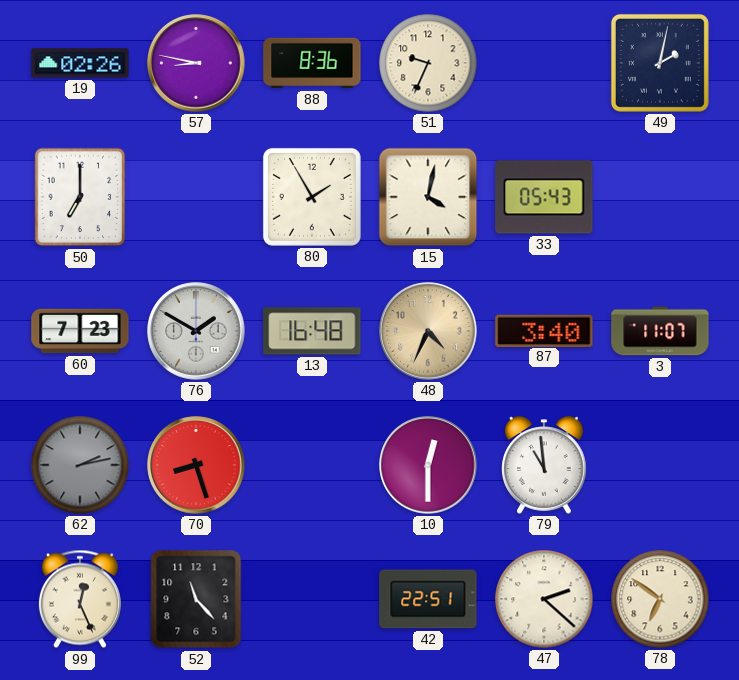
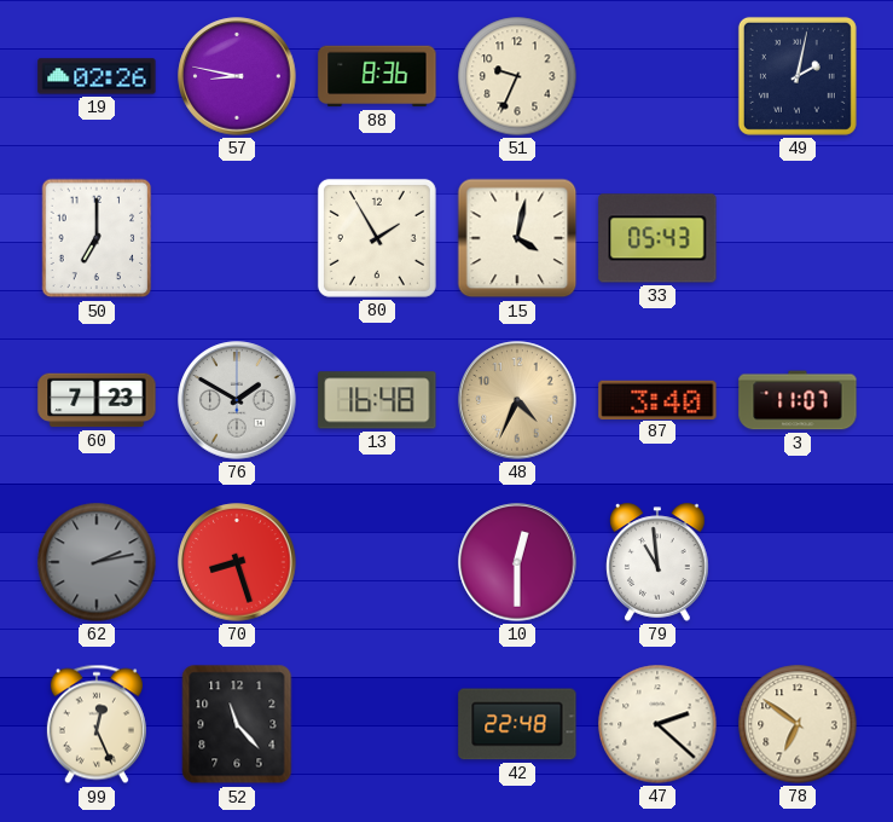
42: 22:51 -> 22:48
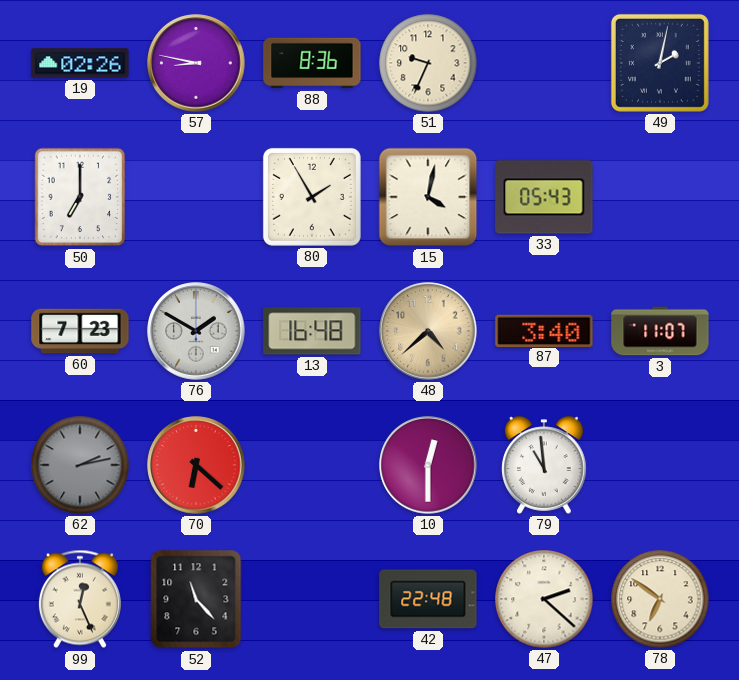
48: 4:34 -> 4:38
70: 8:27 -> 6:22
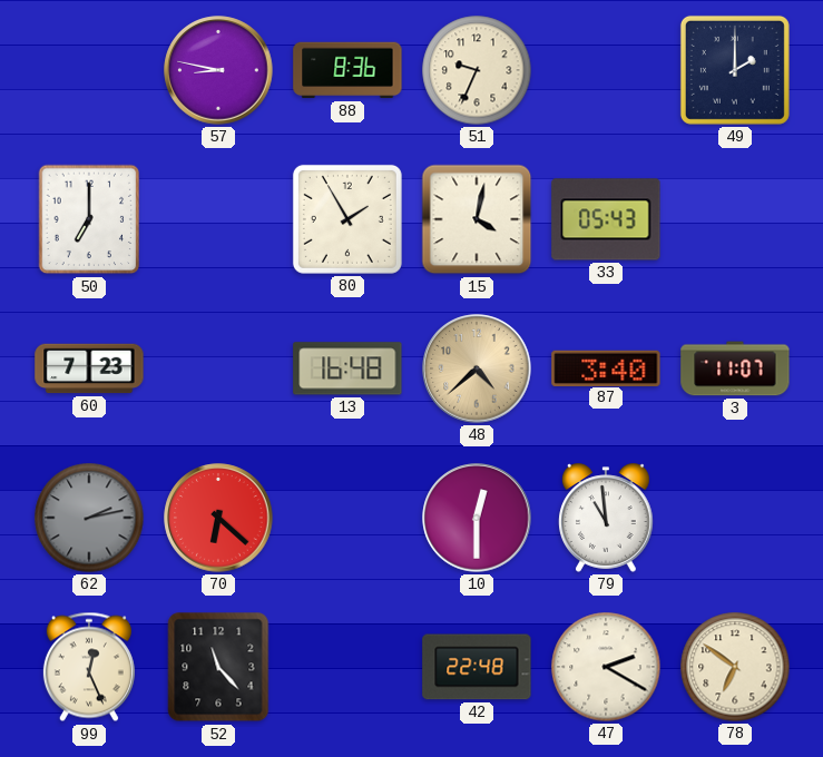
19: 02:26 -> none
49: 2:02 -> 2:00
76: 1:50 -> none
47: 2:22 -> 2:20
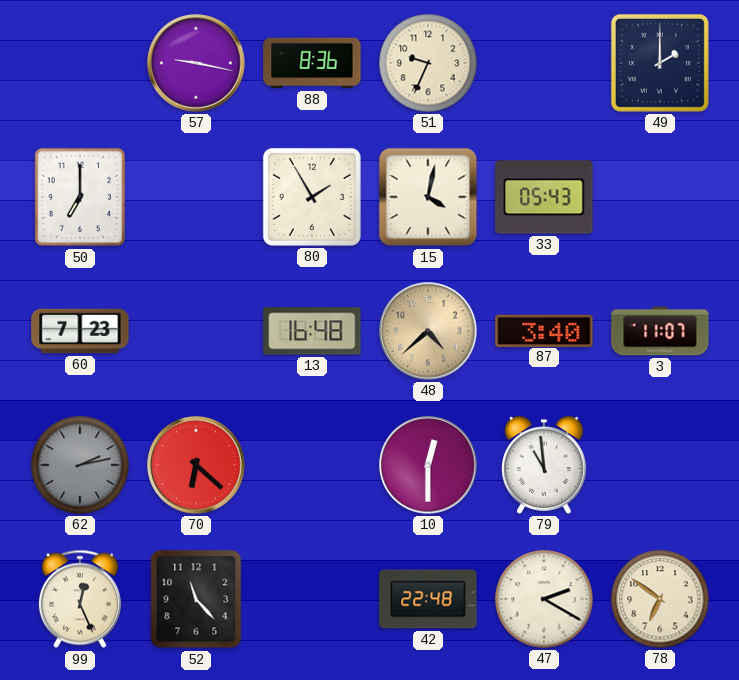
57: 8:47 -> 9:17
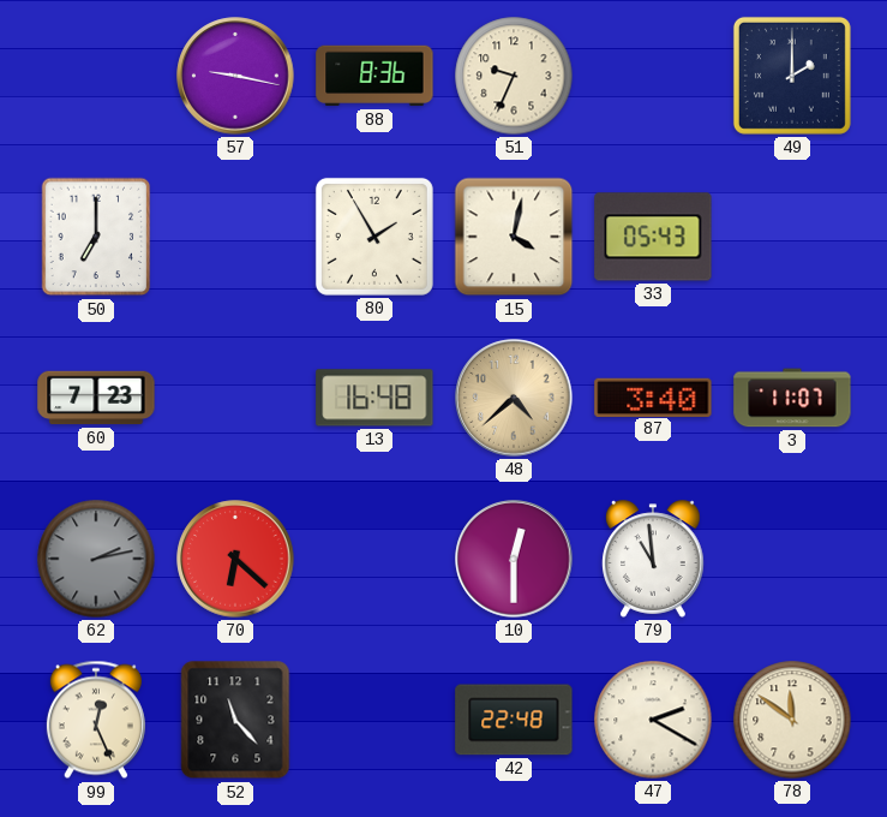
78: 6:51 -> 11:51
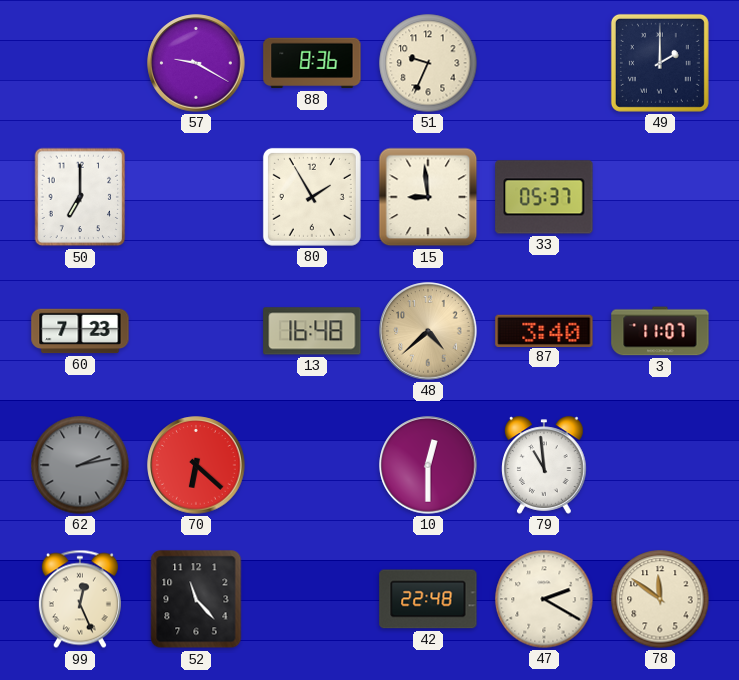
57: 9:17 -> 9:20
15: 4:02 -> 8:59
33: 05:43 -> 05:37
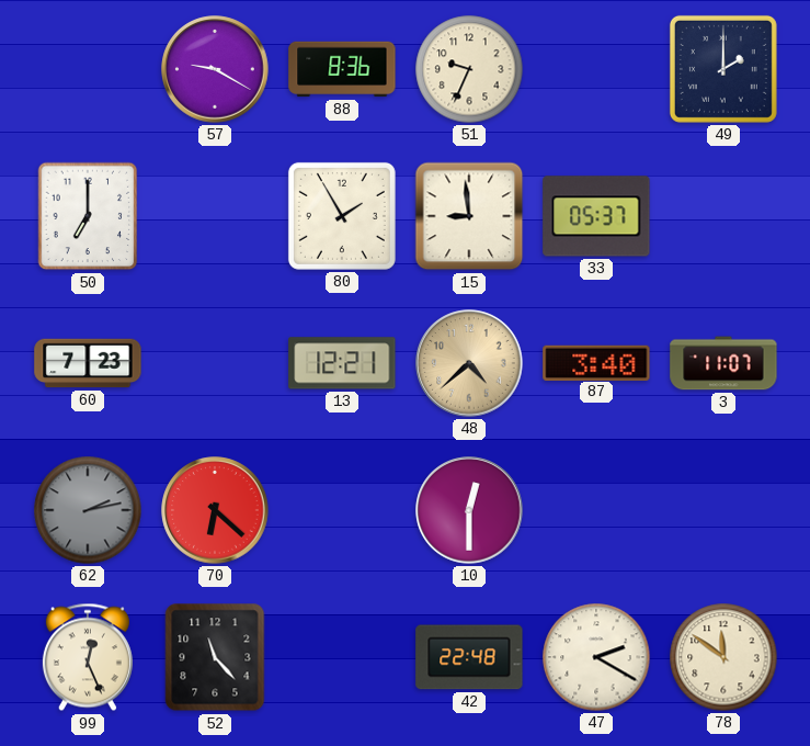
13: 16:48 -> 12:21
79: 10:59 -> none
